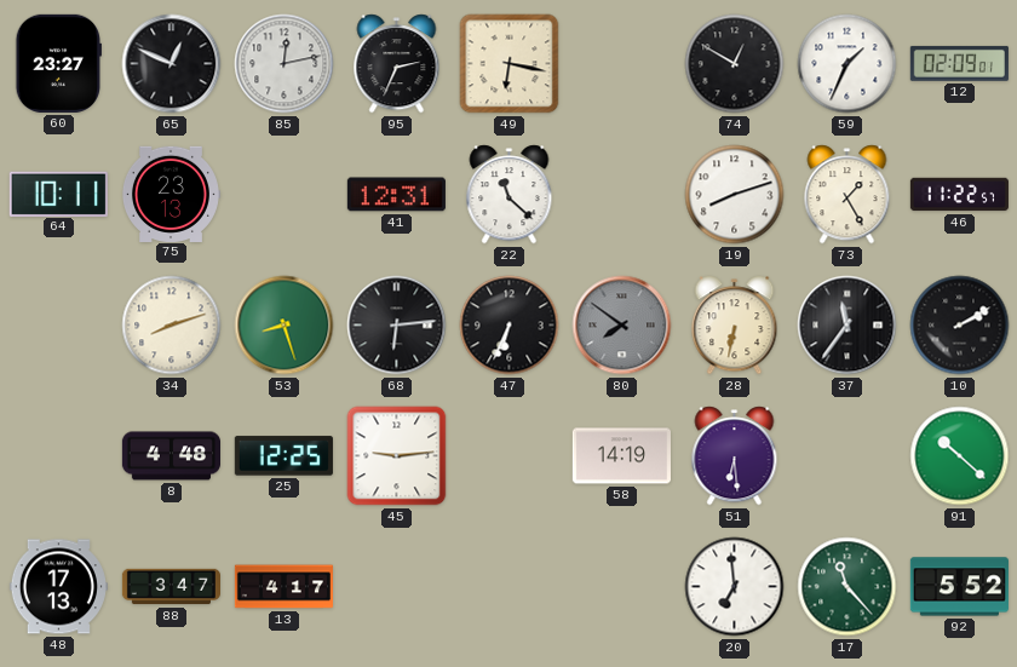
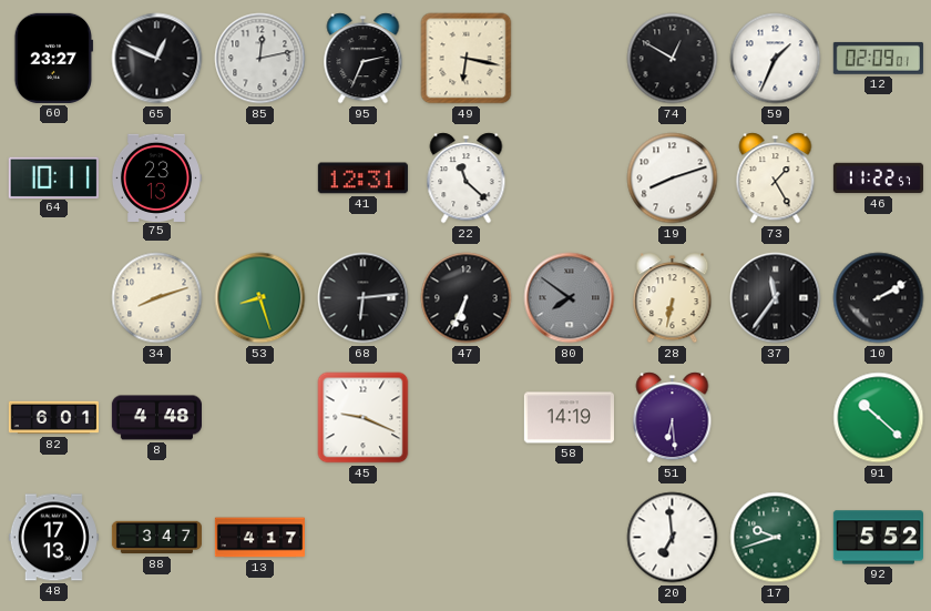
82: none -> 6:01
25: 12:25 -> none
45: 9:14 -> 9:19
17: 11:23 -> 9:42
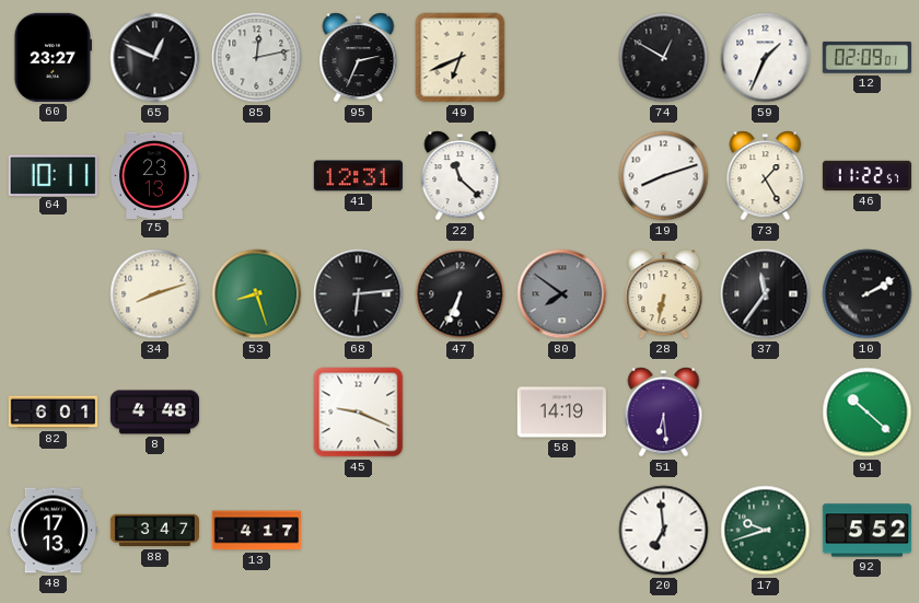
49: 6:17 -> 6:41
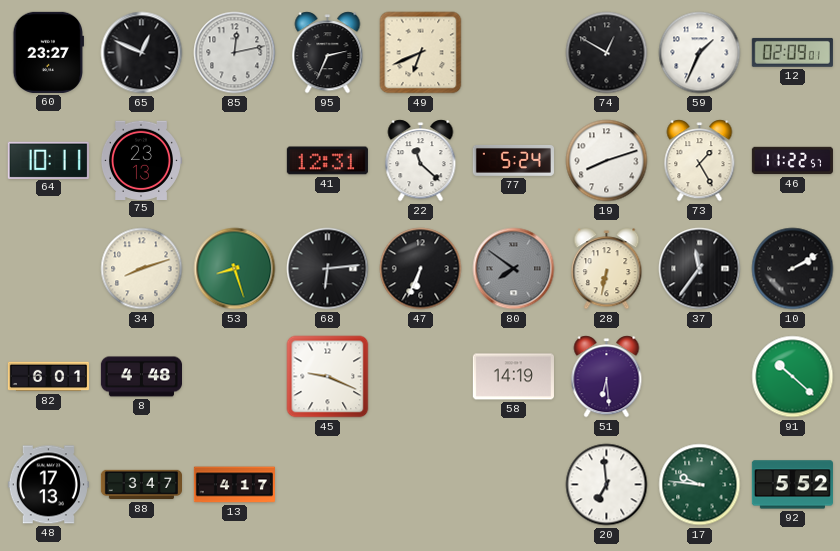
77: none -> 5:24
17: 9:42 -> 9:46
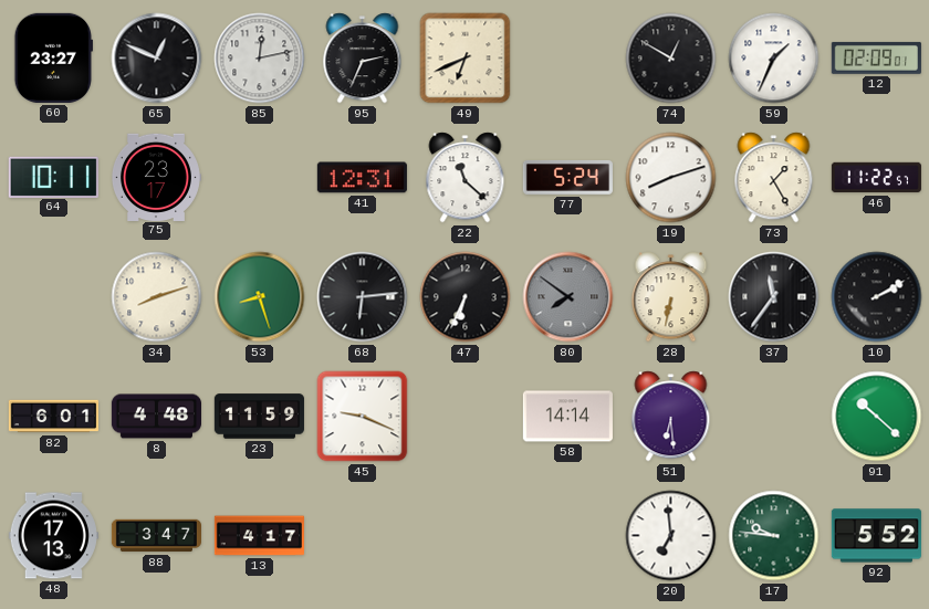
75: 23:13 -> 23:17
23: none -> 11:59
58: 14:19 -> 14:14
